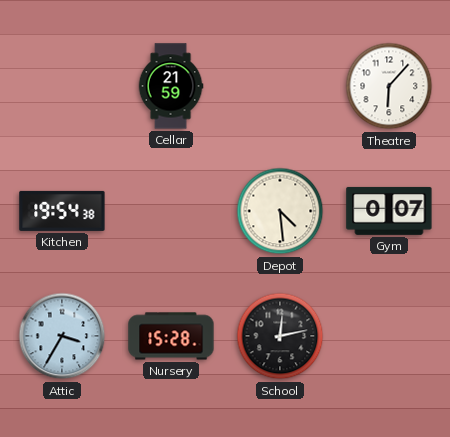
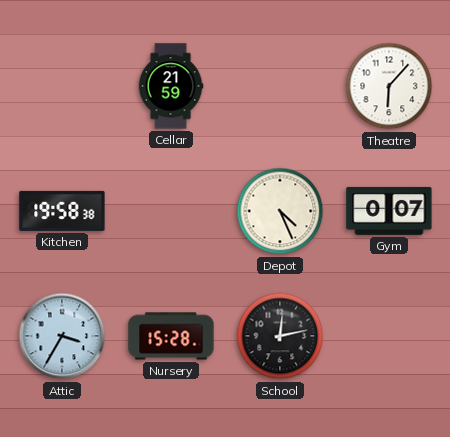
Kitchen: 19:54 -> 19:58
Depot: 4:29 -> 4:26
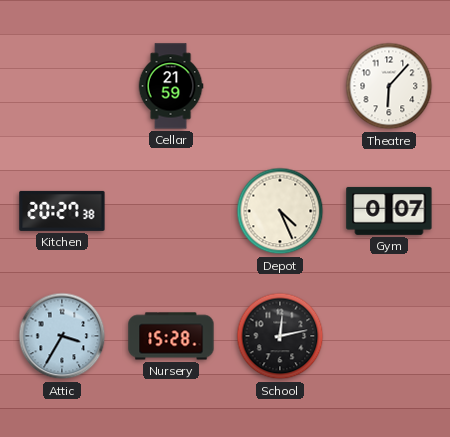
Kitchen: 19:58 -> 20:27
